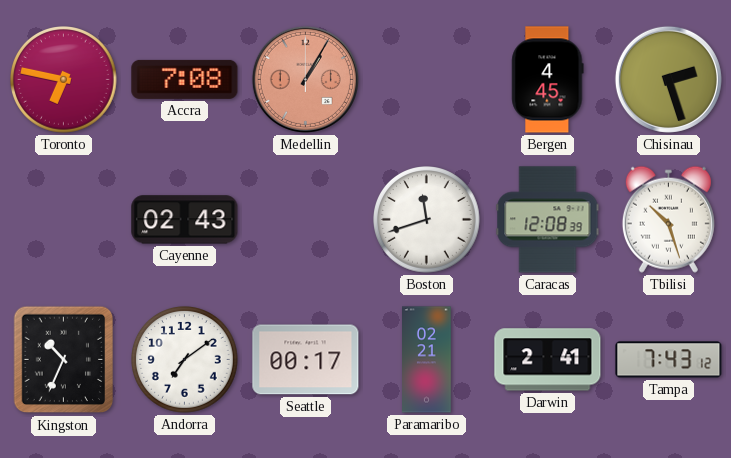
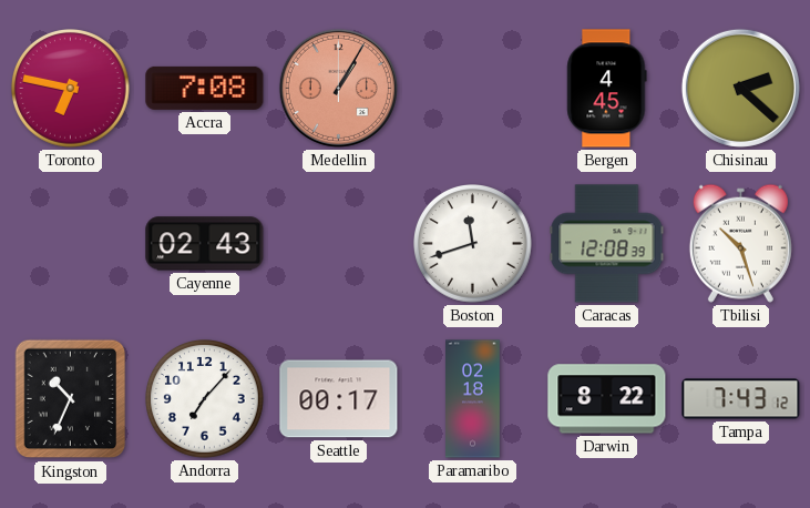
Chisinau: 2:27 -> 2:22
Andorra: 7:09 -> 7:07
Paramaribo: 02:21 -> 02:18
Darwin: 2:41 -> 8:22
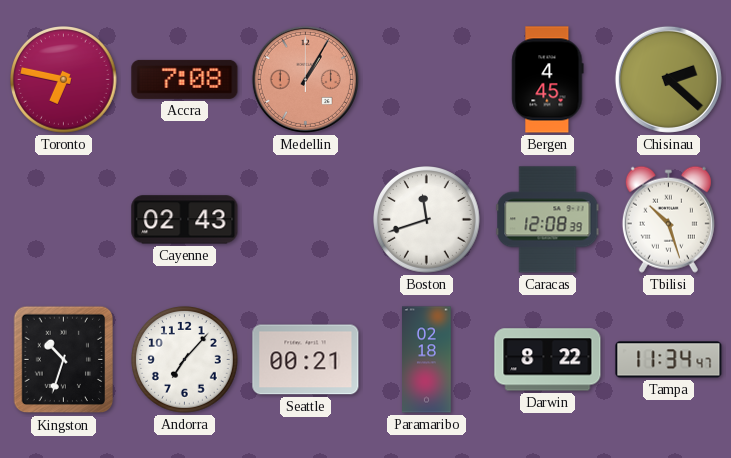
Kingston: 10:34 -> 10:33
Seattle: 00:17 -> 00:21
Tampa: 7:43 -> 11:34
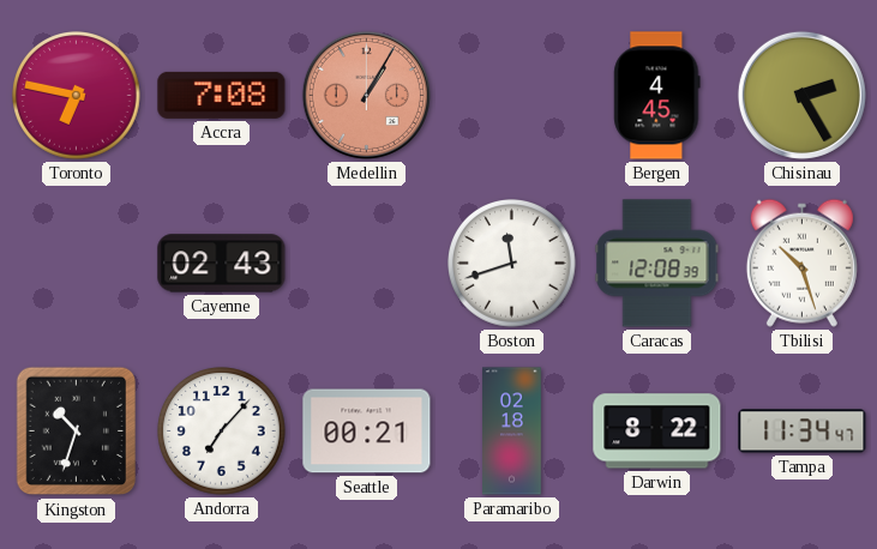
Chisinau: 2:22 -> 2:25
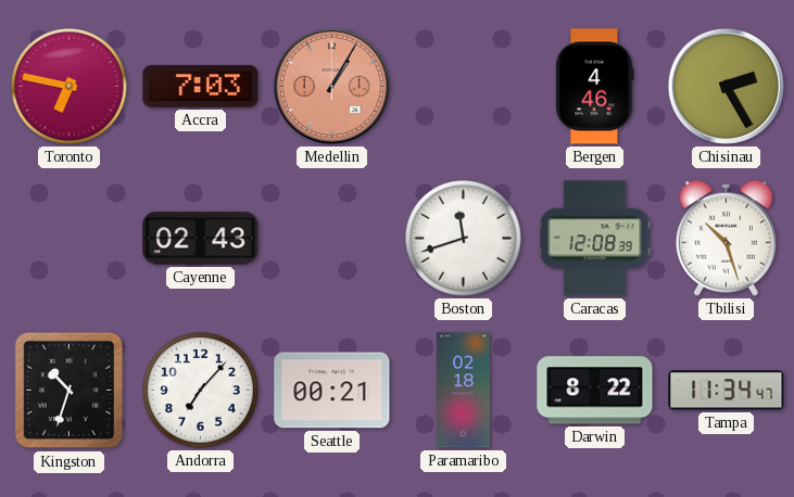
Accra: 7:08 -> 7:03
Bergen: 4:45 -> 4:46
